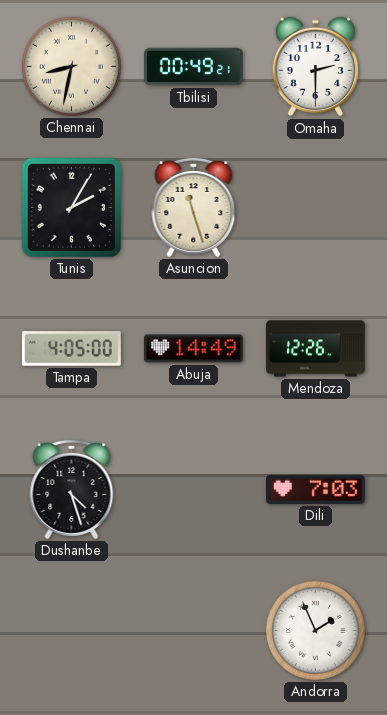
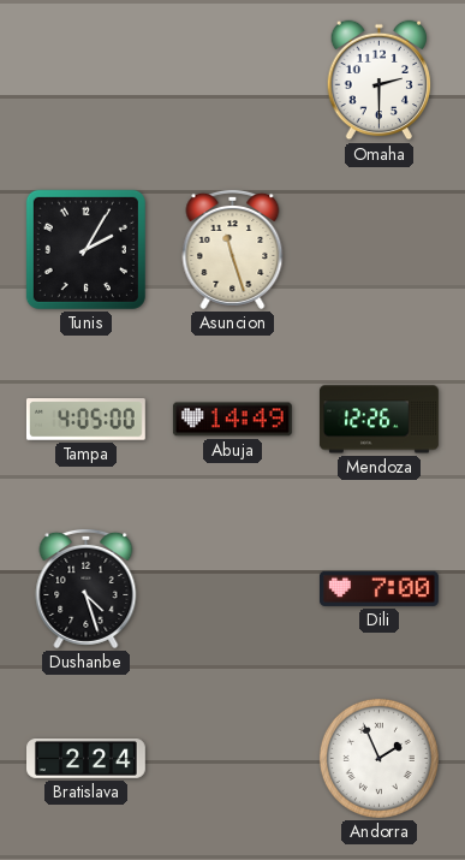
Chennai: 8:32 -> none
Tbilisi: 00:49 -> none
Dili: 7:03 -> 7:00
Bratislava: none -> 2:24
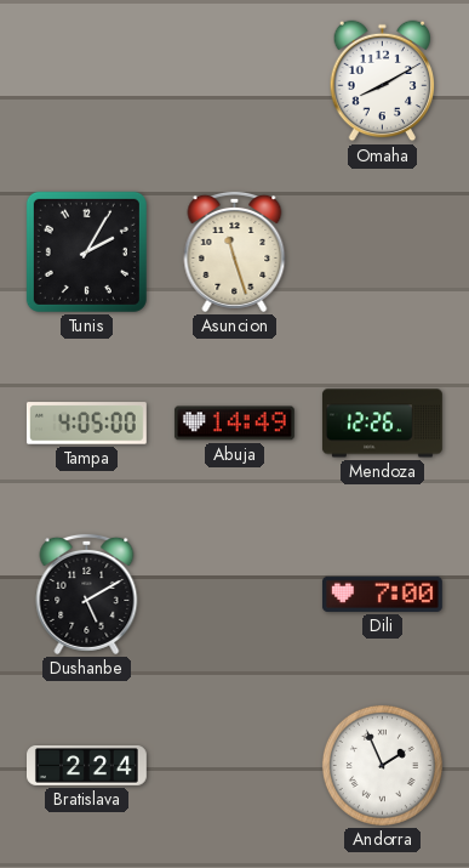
Omaha: 2:30 -> 8:10
Dushanbe: 4:27 -> 5:10
